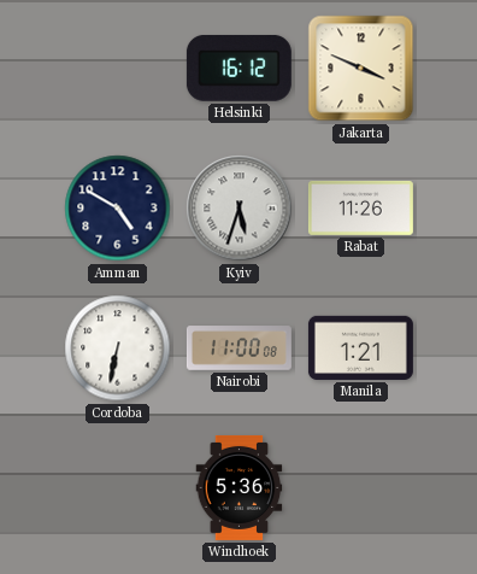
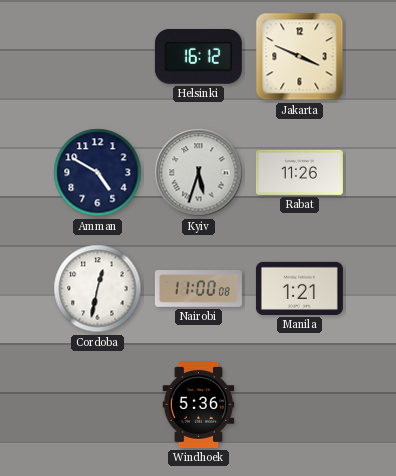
Cordoba: 6:32 -> 12:32
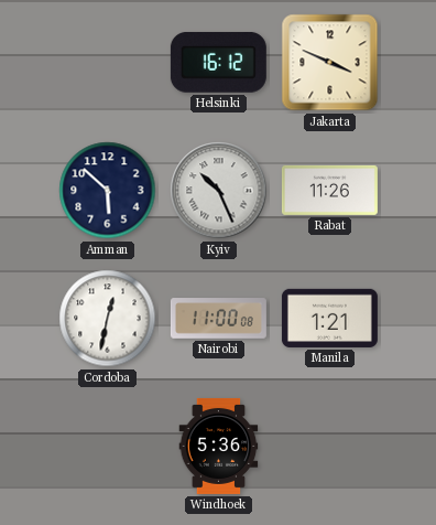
Amman: 4:50 -> 5:52
Kyiv: 5:33 -> 10:26
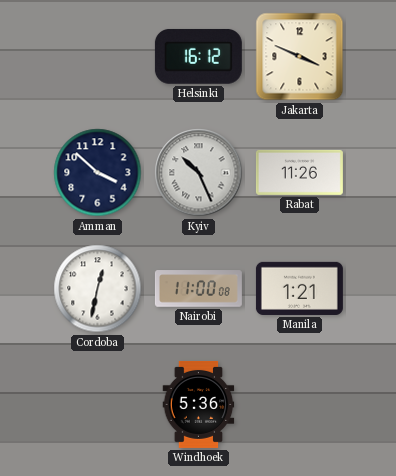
Amman: 5:52 -> 3:52
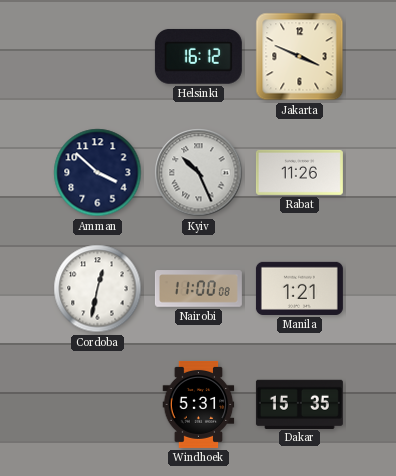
Windhoek: 5:36 -> 5:31
Dakar: none -> 15:35
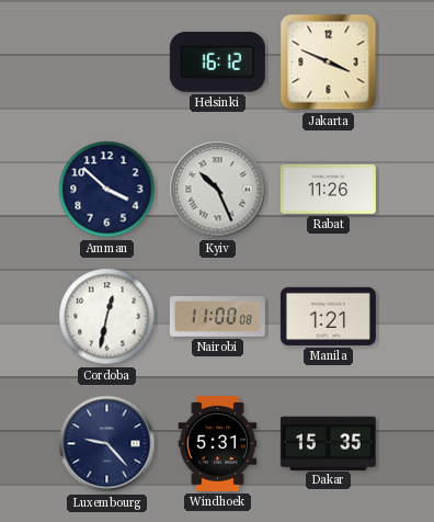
Luxembourg: none -> 9:23
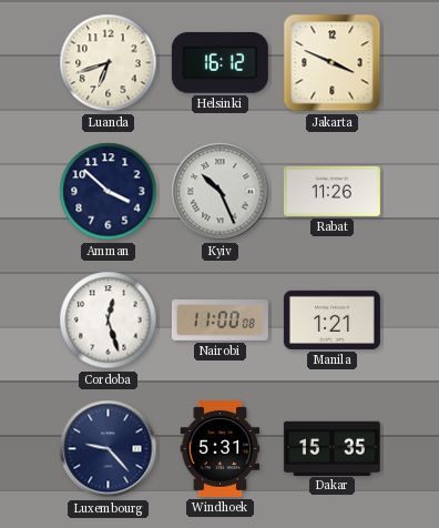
Luanda: none -> 6:42
Cordoba: 12:32 -> 12:27
